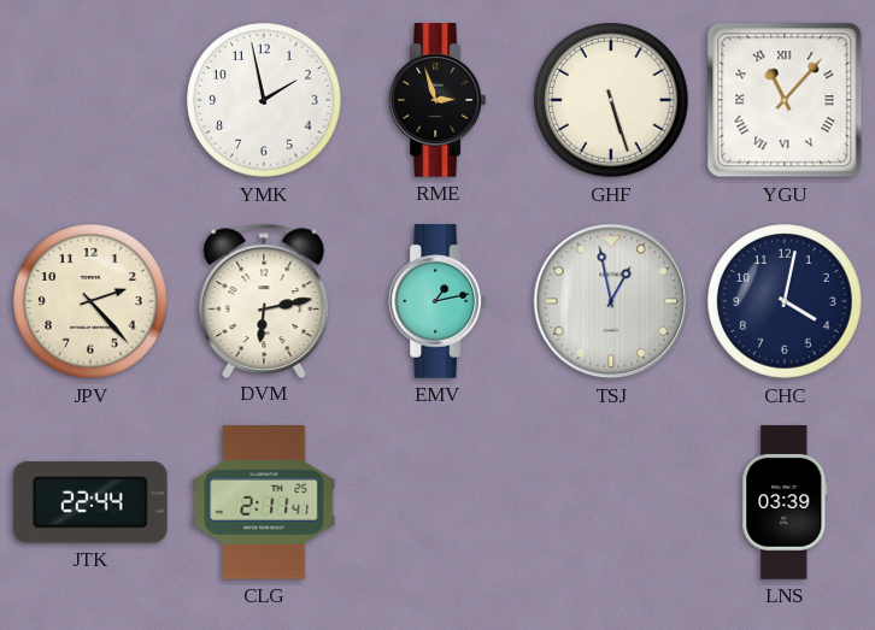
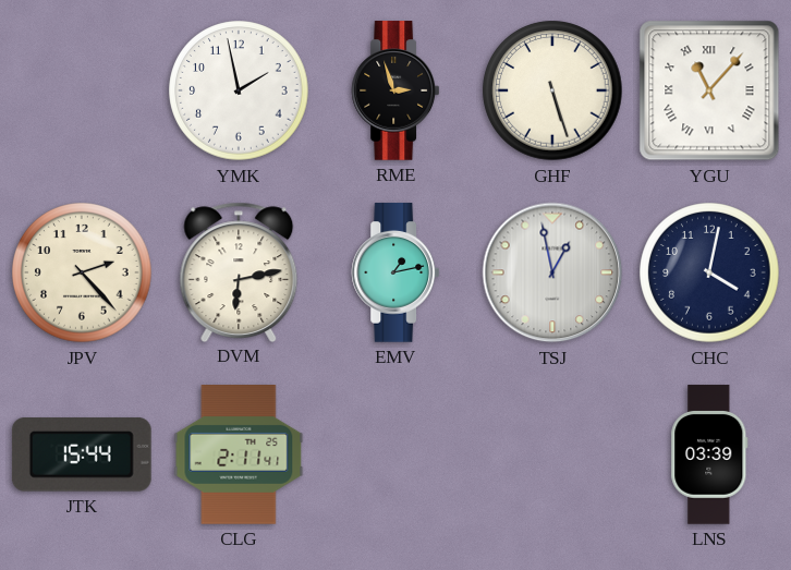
JTK: 22:44 -> 15:44
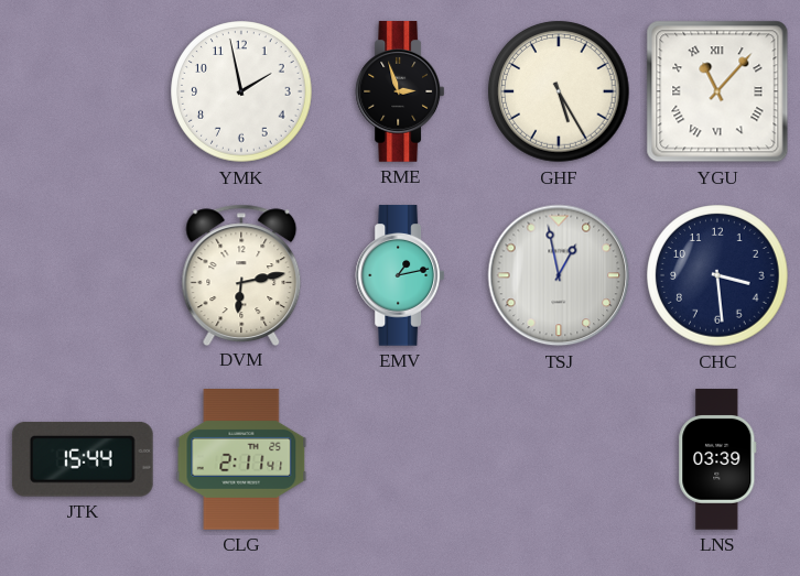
GHF: 5:27 -> 5:25
JPV: 2:23 -> none
CHC: 4:02 -> 3:29
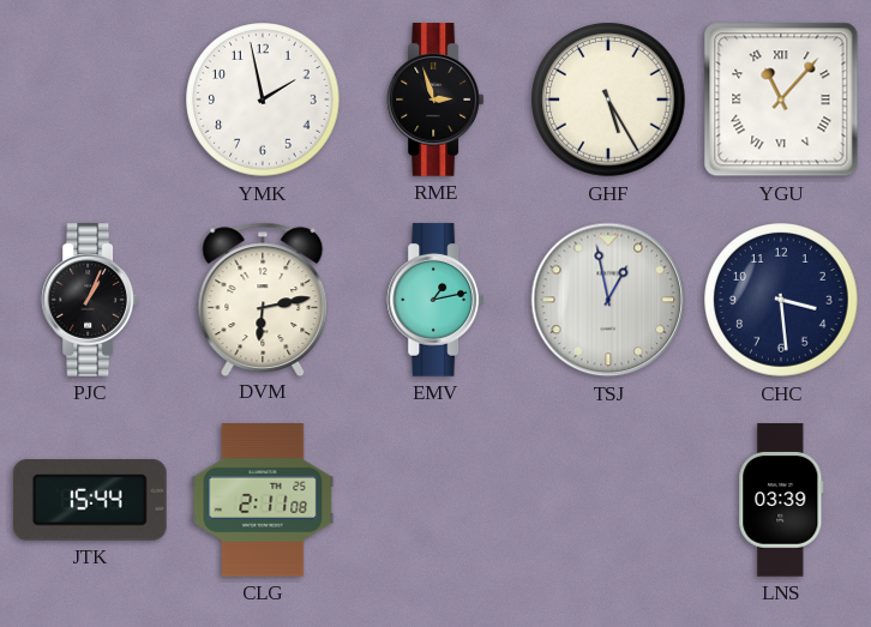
PJC: none -> 1:04
CLG: 2:11:41 -> 2:11:08
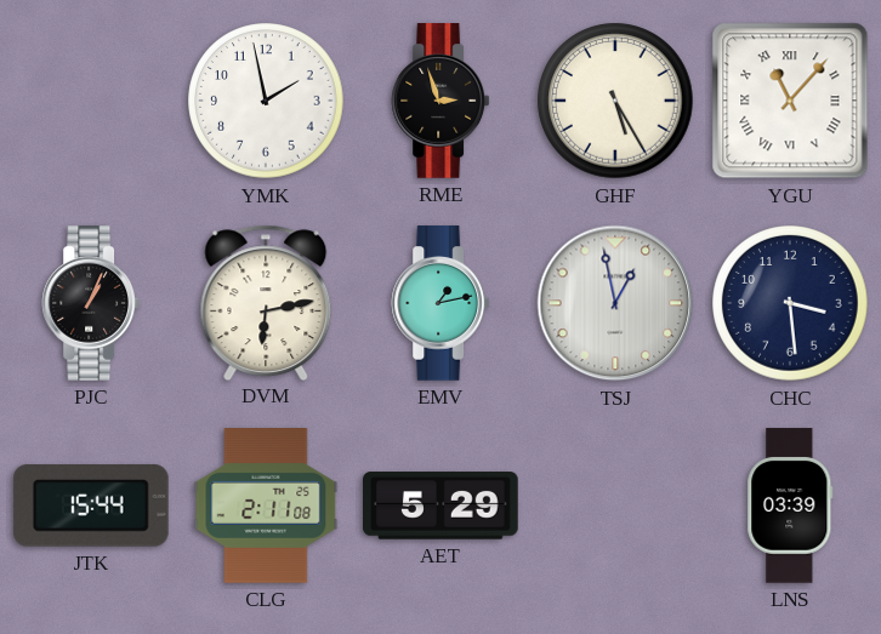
AET: none -> 5:29
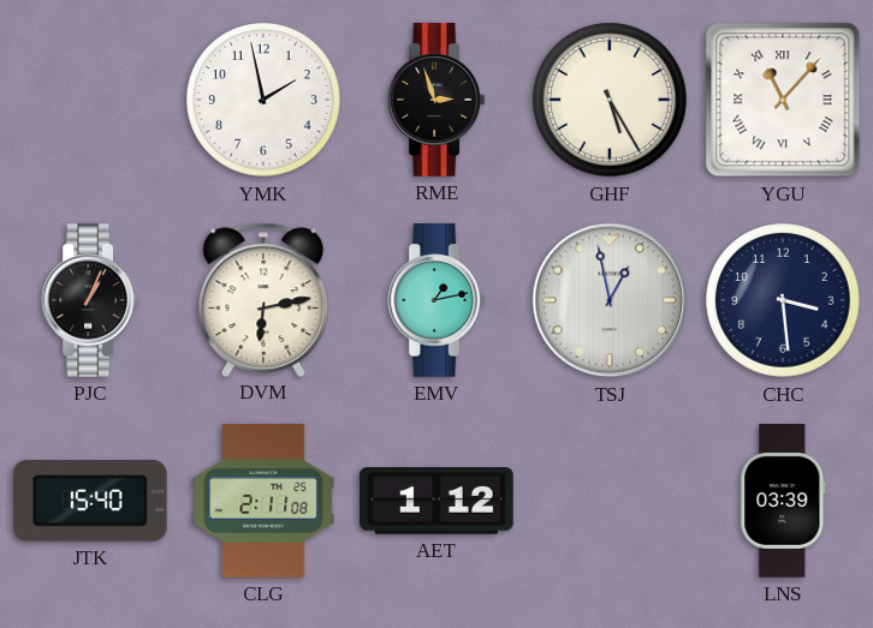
JTK: 15:44 -> 15:40
AET: 5:29 -> 1:12
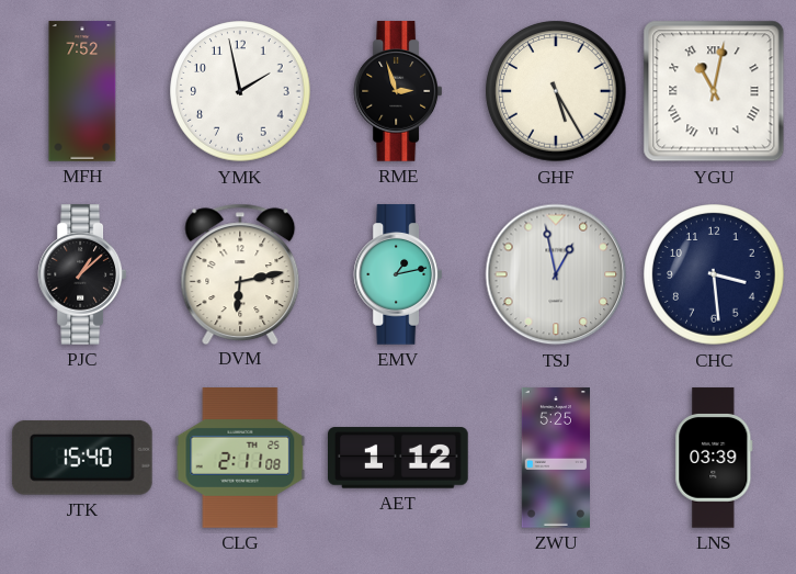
MFH: none -> 7:52
YGU: 11:07 -> 11:02
PJC: 1:04 -> 1:08
ZWU: none -> 5:25
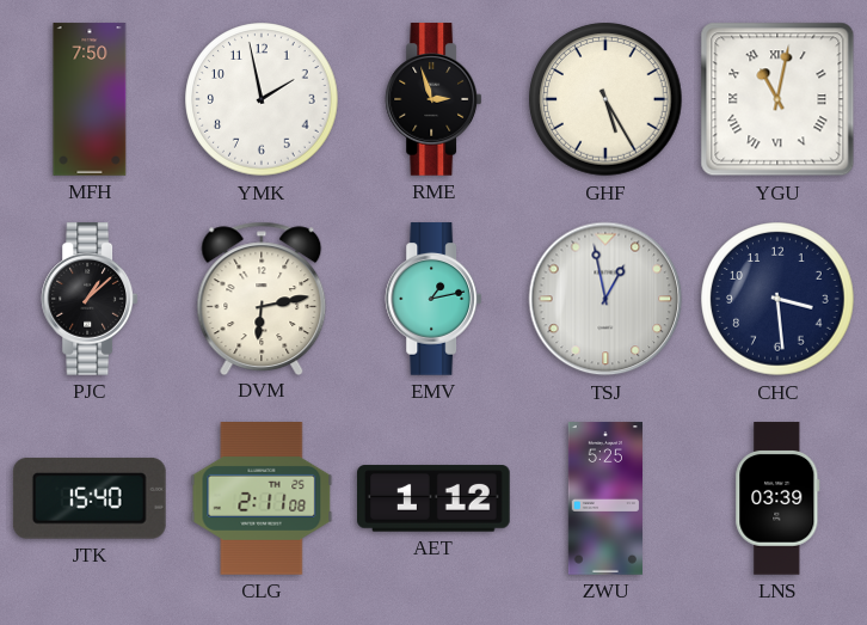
MFH: 7:52 -> 7:50
